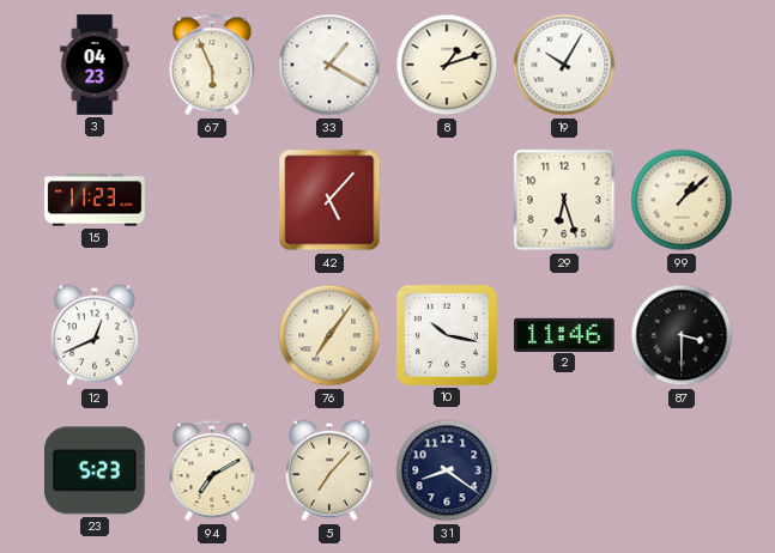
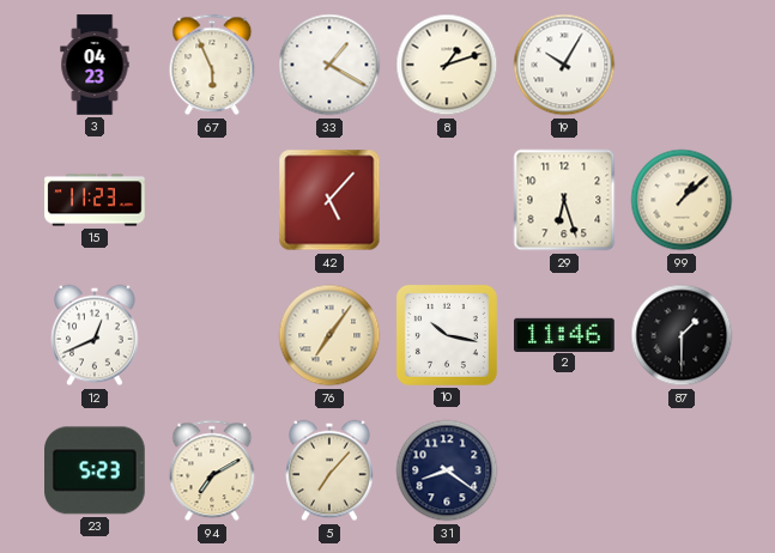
87: 3:30 -> 1:30
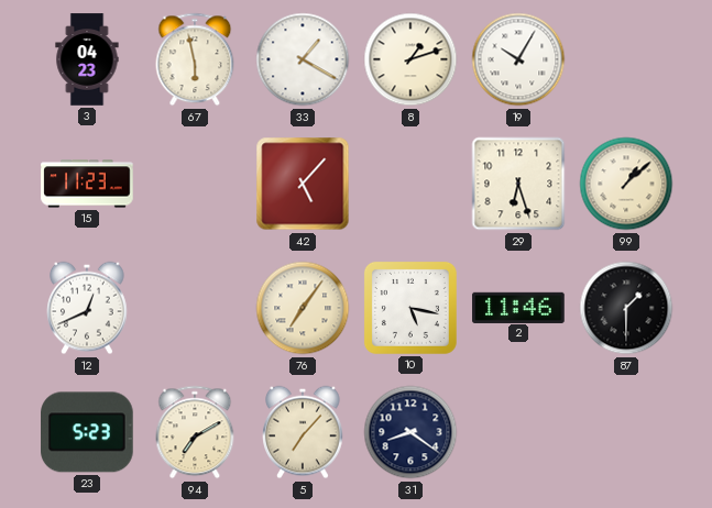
67: 5:56 -> 5:58
10: 10:17 -> 5:17
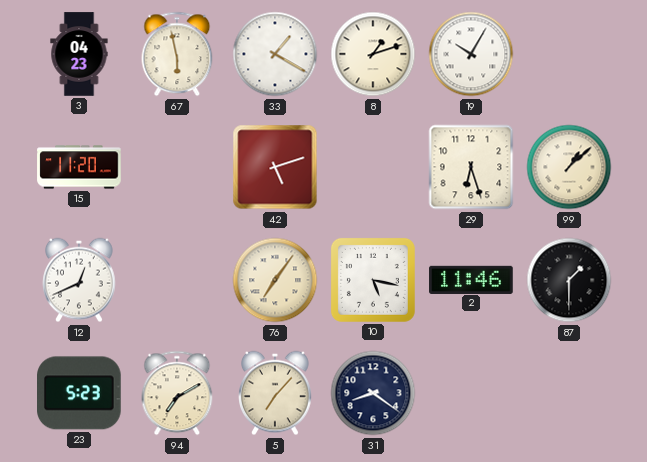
15: 11:23 -> 11:20
42: 5:07 -> 5:12
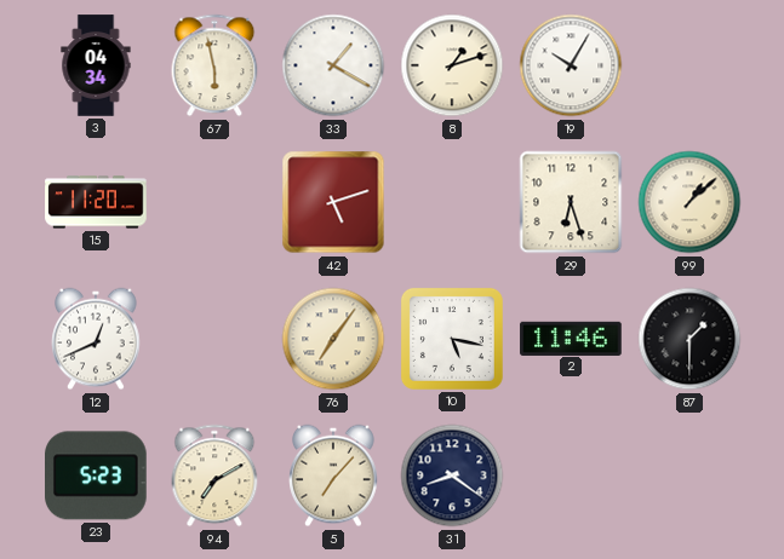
3: 04:23 -> 04:34
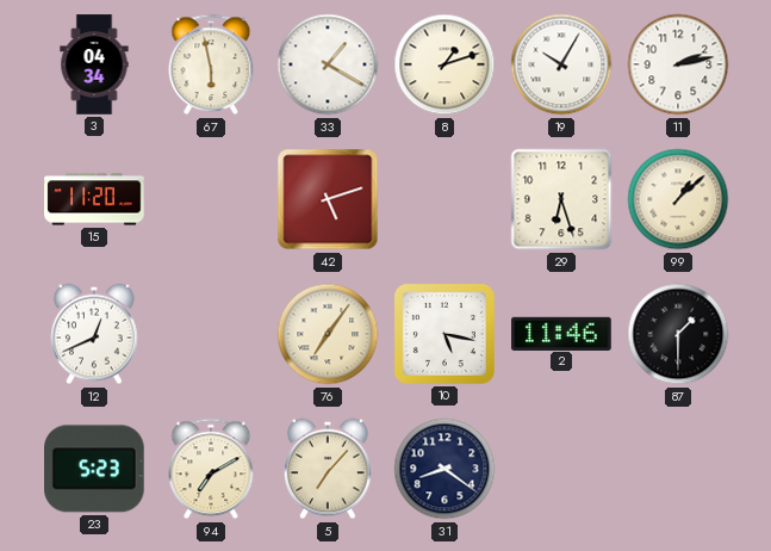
11: none -> 2:13
